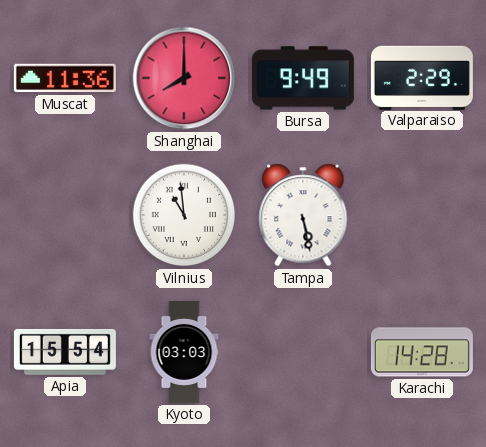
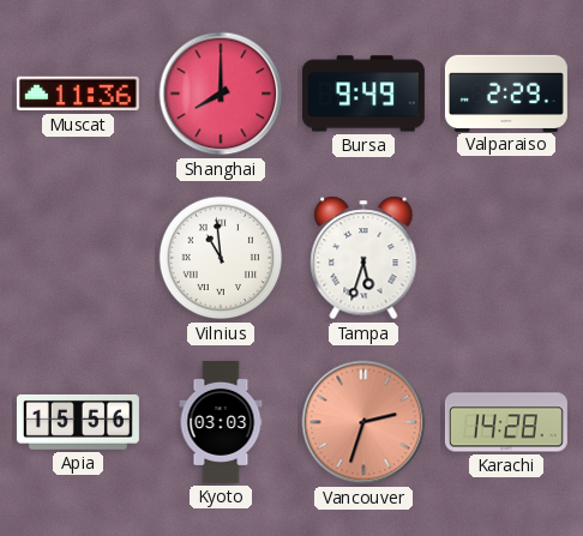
Tampa: 5:28 -> 5:33
Apia: 15:54 -> 15:56
Vancouver: none -> 2:33
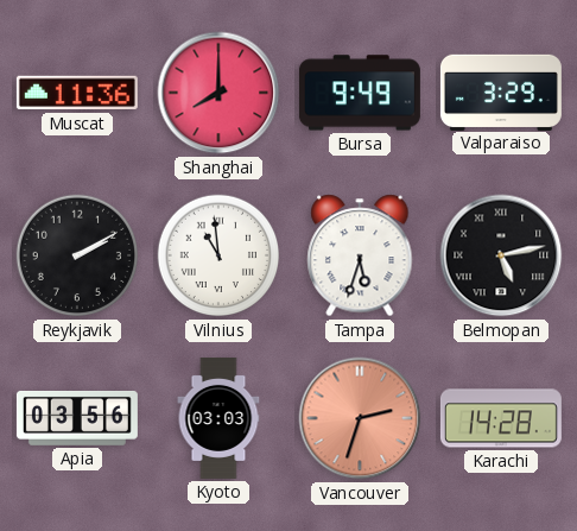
Valparaiso: 2:29 -> 3:29
Reykjavik: none -> 2:10
Belmopan: none -> 5:13
Apia: 15:56 -> 03:56
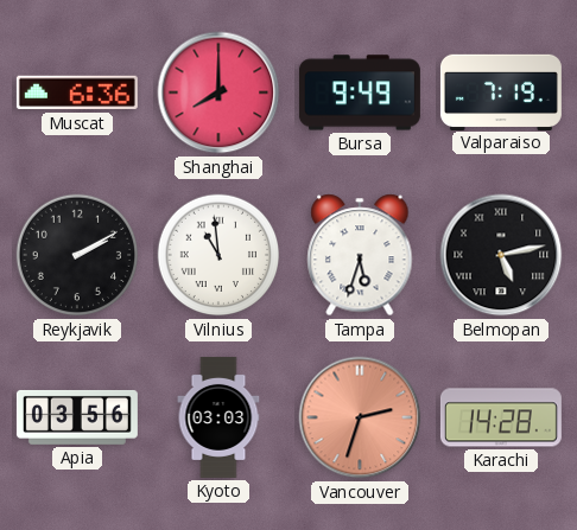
Muscat: 11:36 -> 6:36
Valparaiso: 3:29 -> 7:19
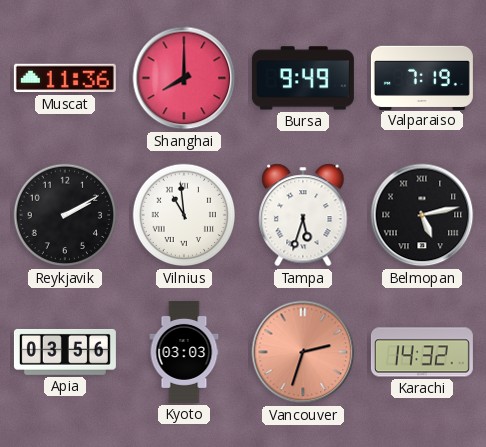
Muscat: 6:36 -> 11:36
Karachi: 14:28 -> 14:32
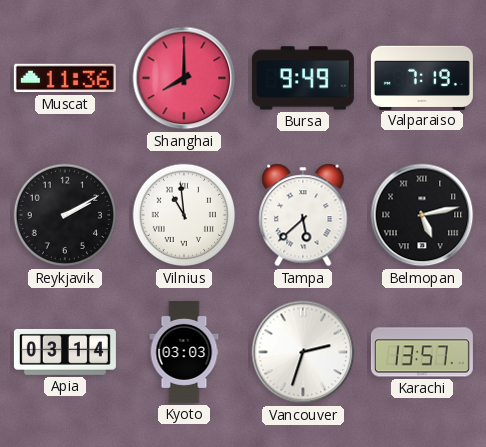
Tampa: 5:33 -> 5:38
Apia: 03:56 -> 03:14
Vancouver dial: salmon -> white
Karachi: 14:32 -> 13:57
